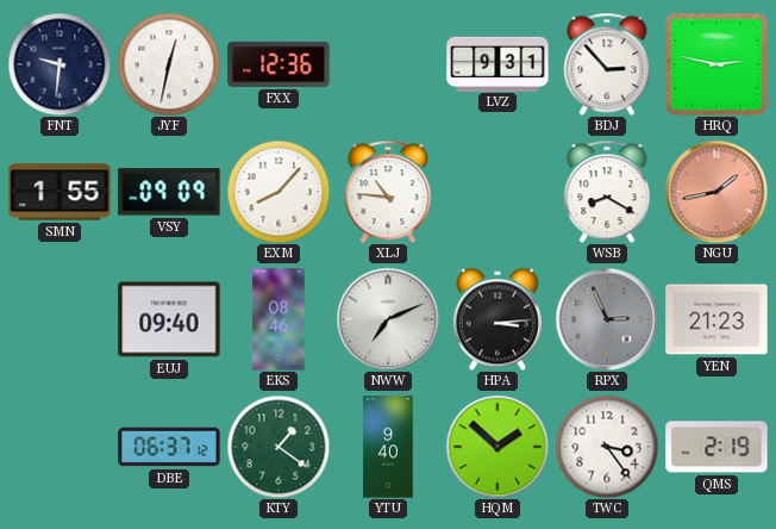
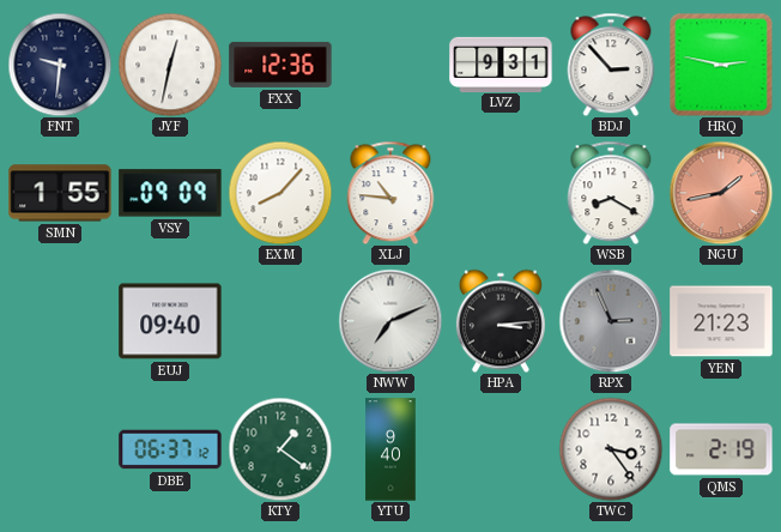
EKS: 08:46 -> none
HQM: 1:52 -> none
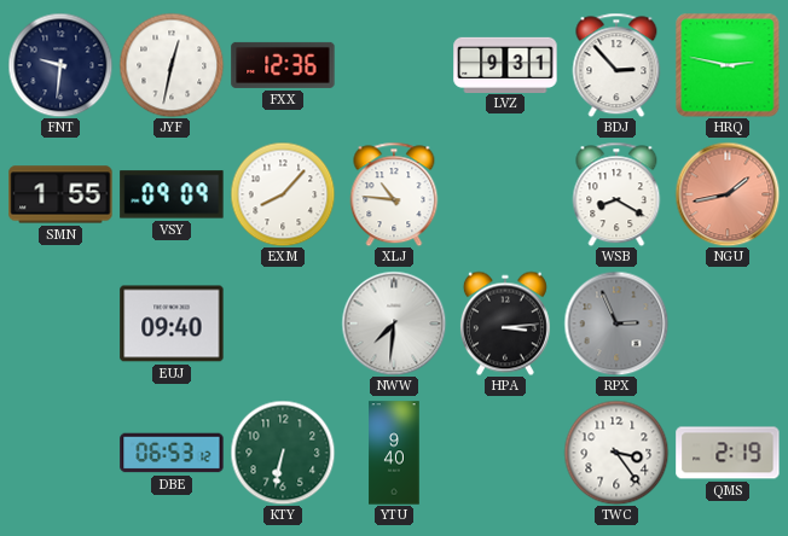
NWW: 7:11 -> 7:31
YEN: 21:23 -> none
DBE: 06:37 -> 06:53
KTY: 1:21 -> 6:32
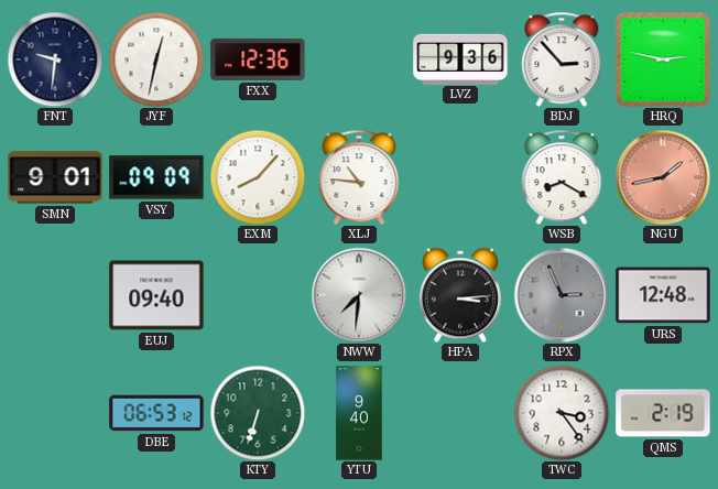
LVZ: 9:31 -> 9:36
SMN: 1:55 -> 9:01
URS: none -> 12:48
KTY: 6:32 -> 6:33
